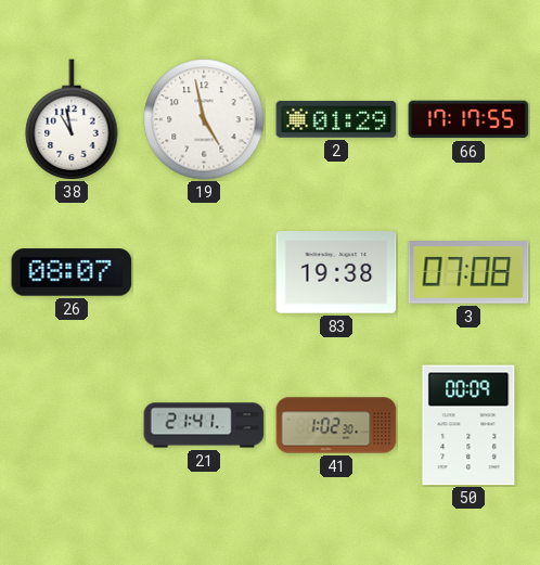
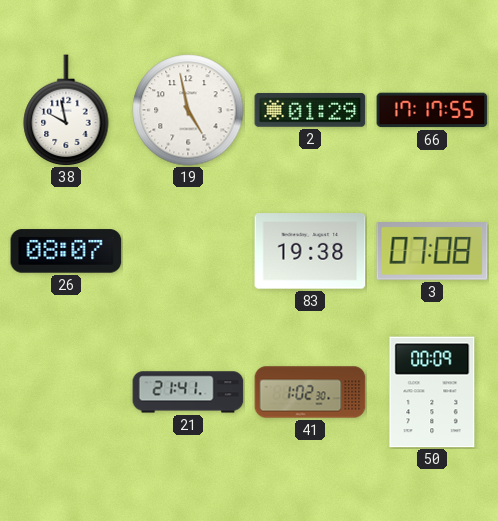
38: 10:58 -> 9:58
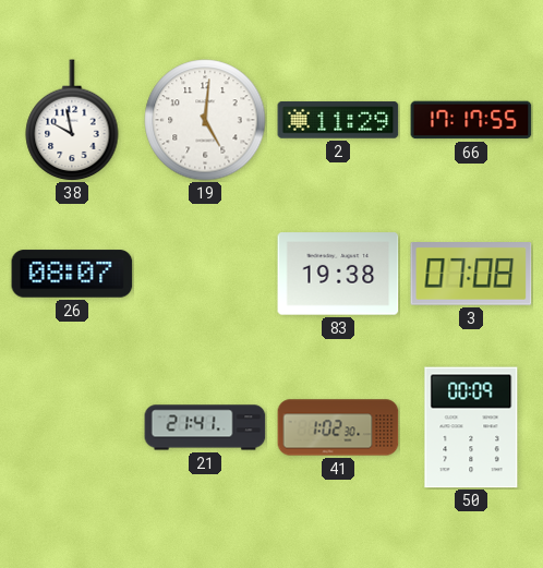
19: 4:58 -> 5:01
2: 01:29 -> 11:29
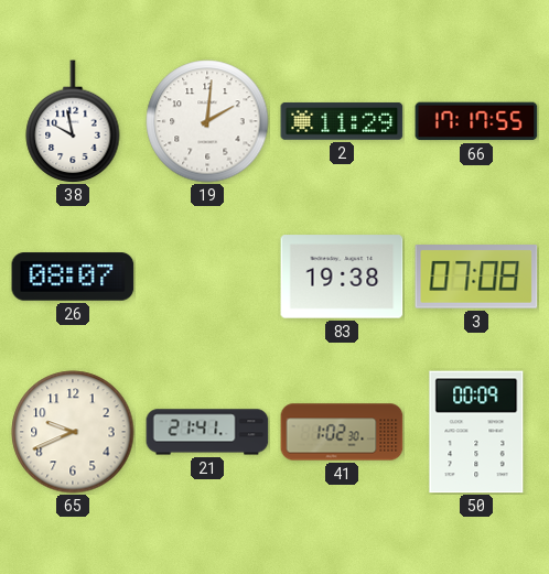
19: 5:01 -> 2:01
65: none -> 9:41
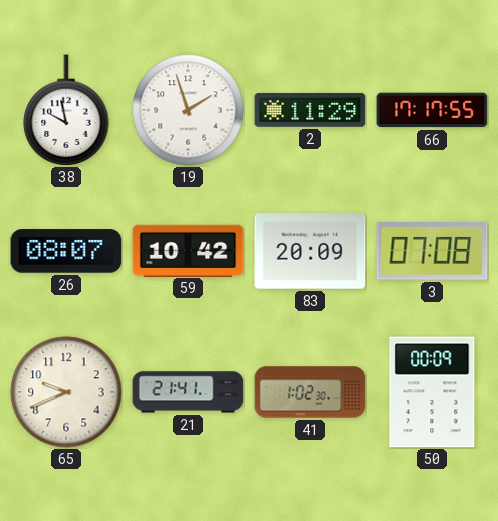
19: 2:01 -> 1:57
59: none -> 10:42
83: 19:38 -> 20:09
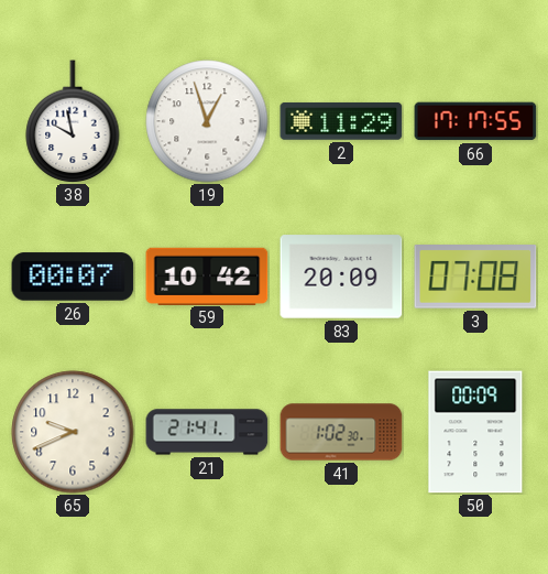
19: 1:57 -> 12:57
26: 08:07 -> 00:07
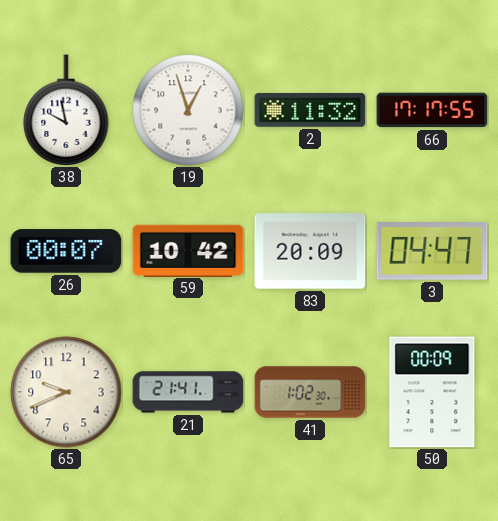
2: 11:29 -> 11:32
3: 07:08 -> 04:47
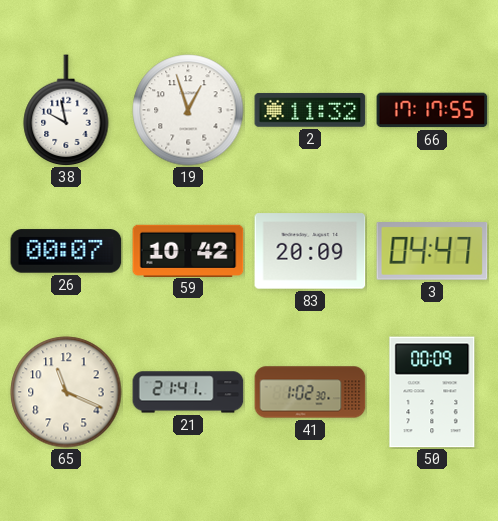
65: 9:41 -> 11:19
